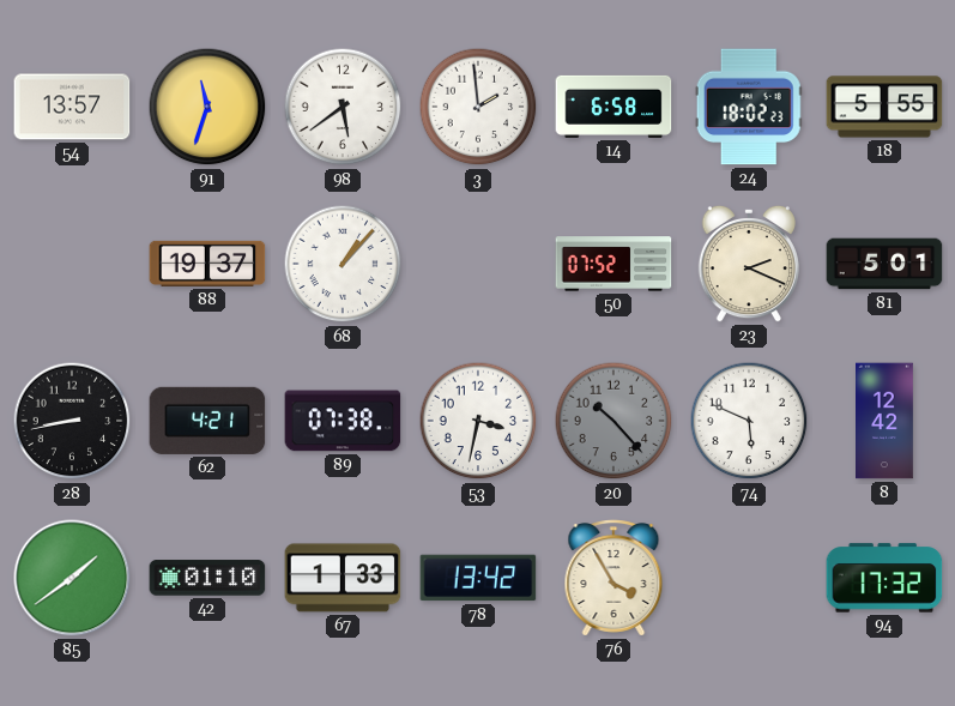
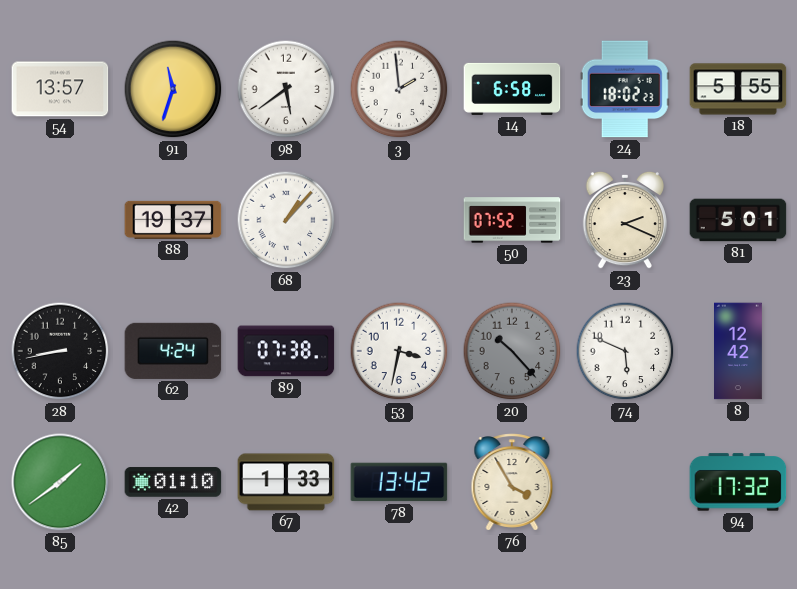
62: 4:21 -> 4:24
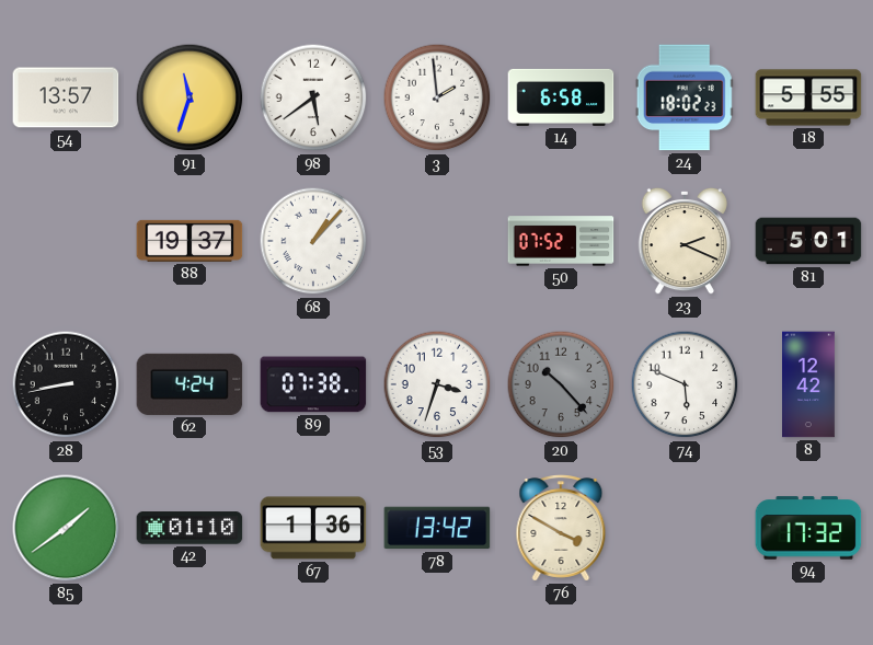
53: 3:32 -> 3:33
67: 1:33 -> 1:36
76: 3:55 -> 3:50
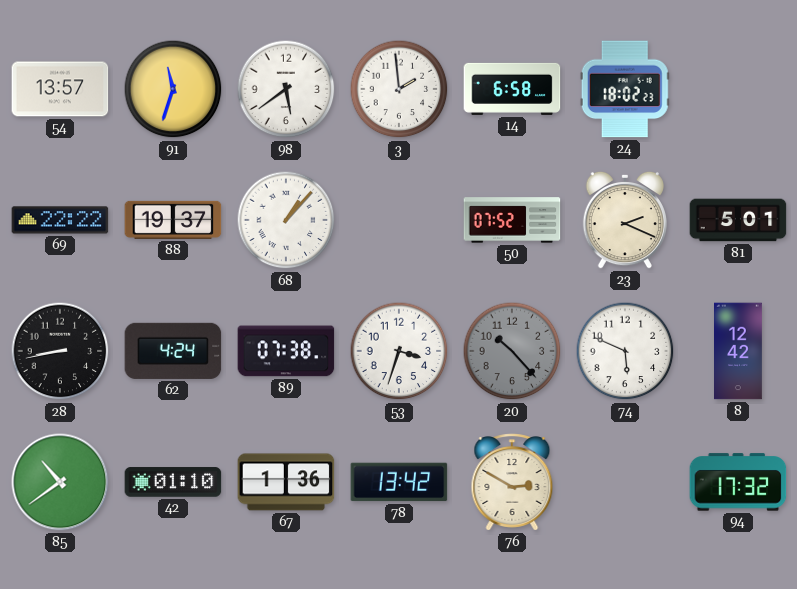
18: 5:55 -> none
69: none -> 22:22
85: 1:39 -> 10:39
76: 3:50 -> 2:50
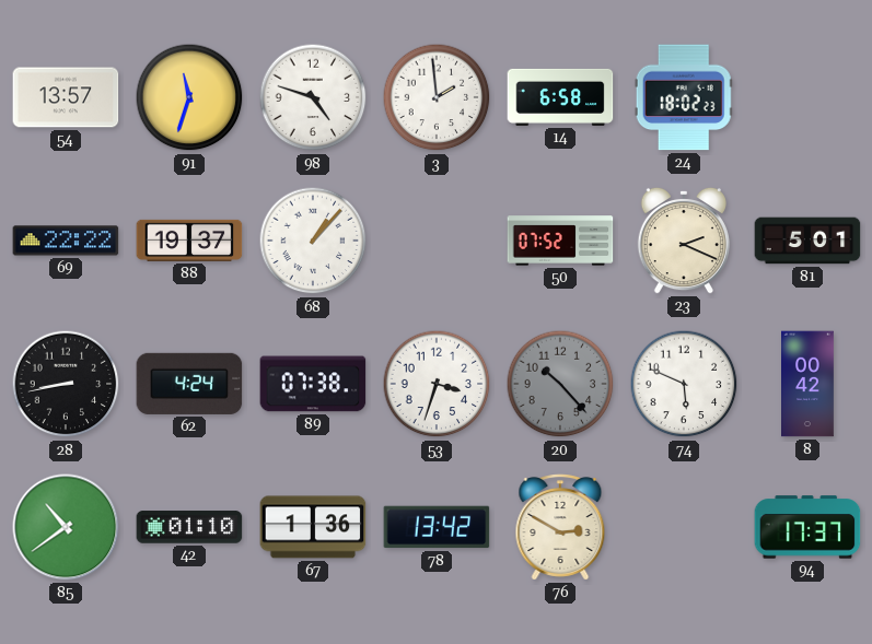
98: 5:39 -> 4:48
8: 12:42 -> 00:42
94: 17:32 -> 17:37
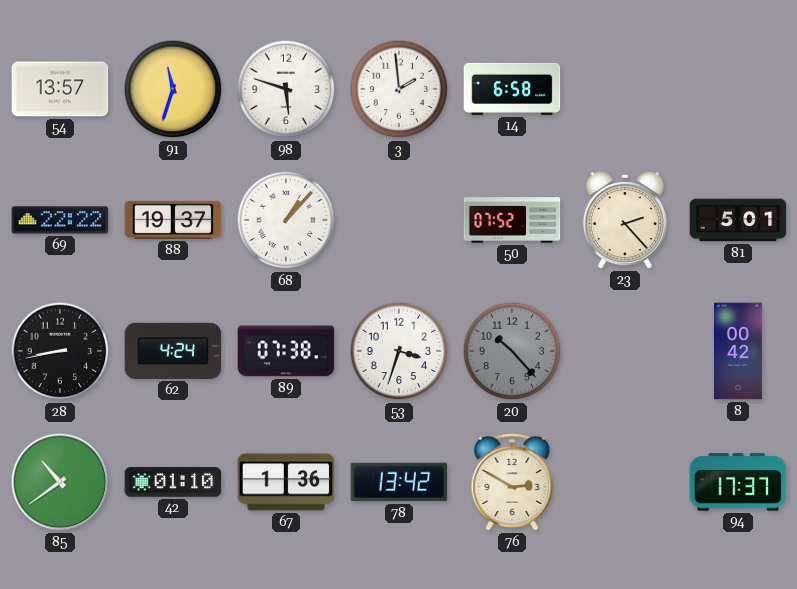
98: 4:48 -> 5:48
24: 18:02 -> none
23: 2:19 -> 2:23
74: 5:49 -> none
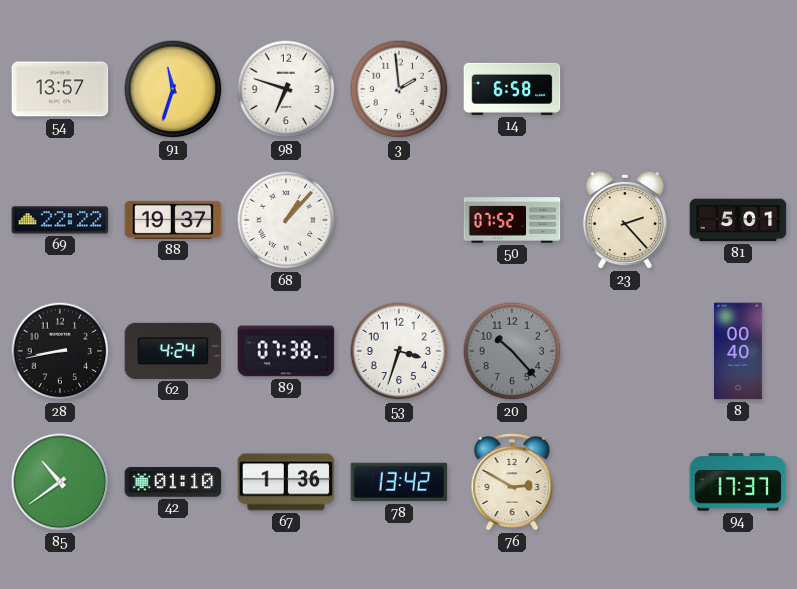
98: 5:48 -> 6:48
8: 00:42 -> 00:40
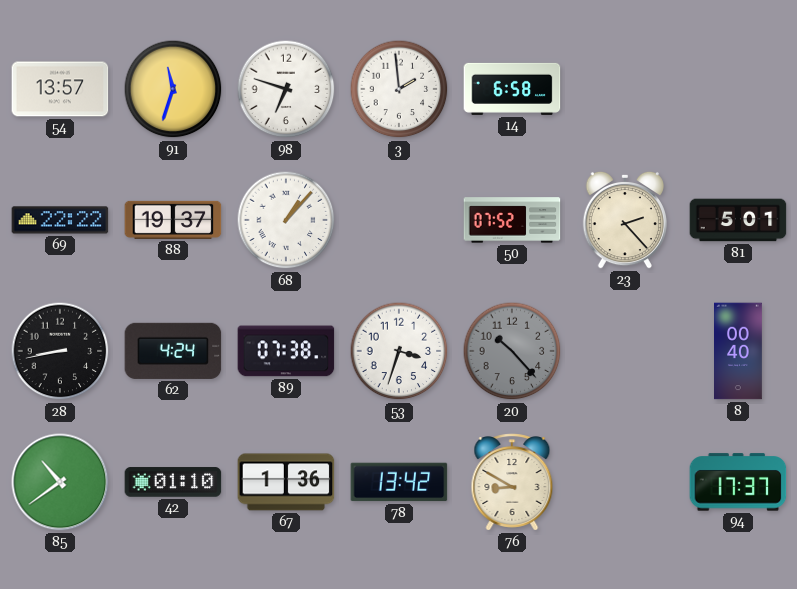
76: 2:50 -> 8:50
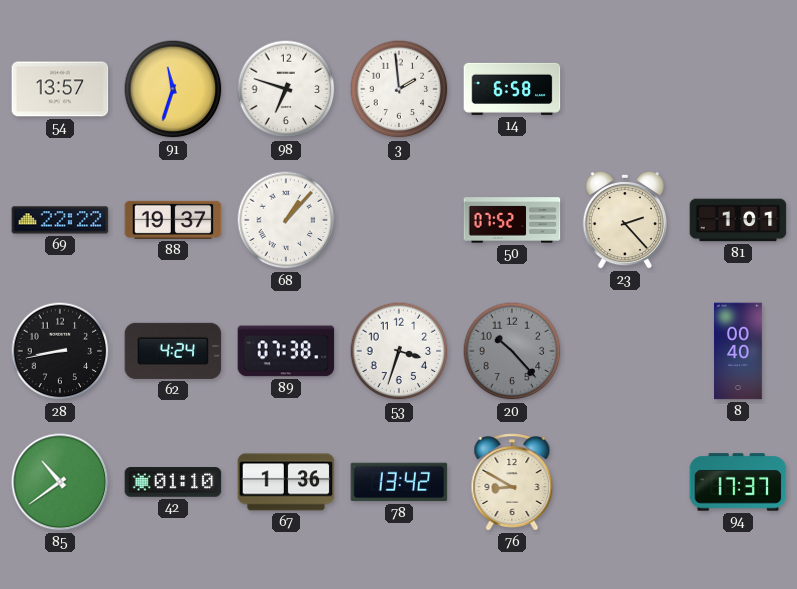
81: 5:01 -> 1:01
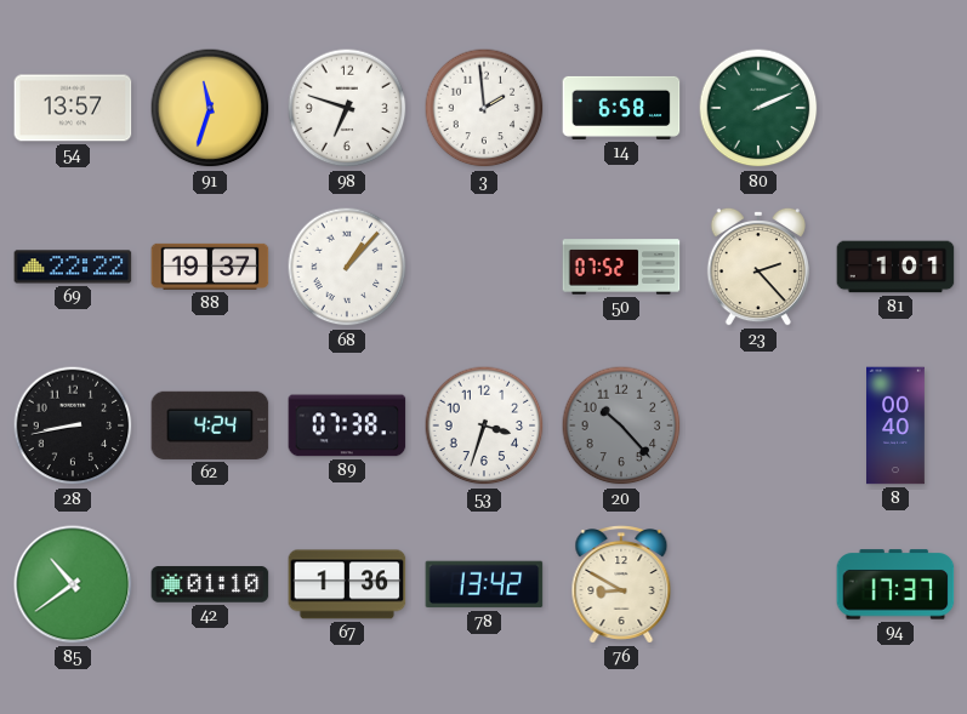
80: none -> 2:11
